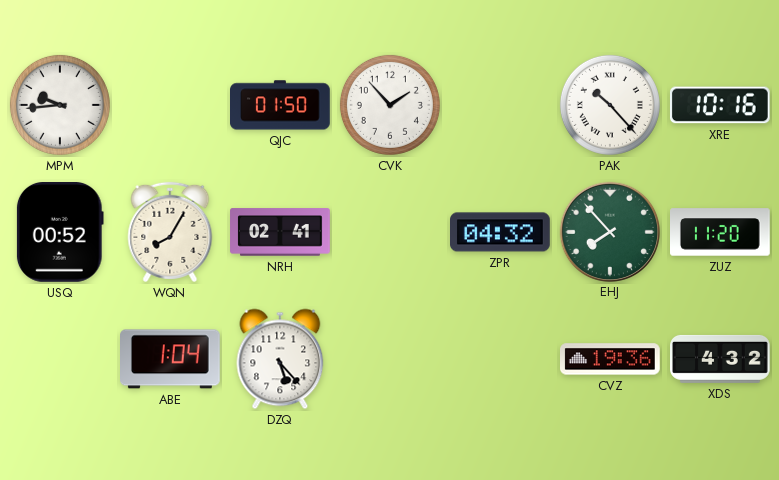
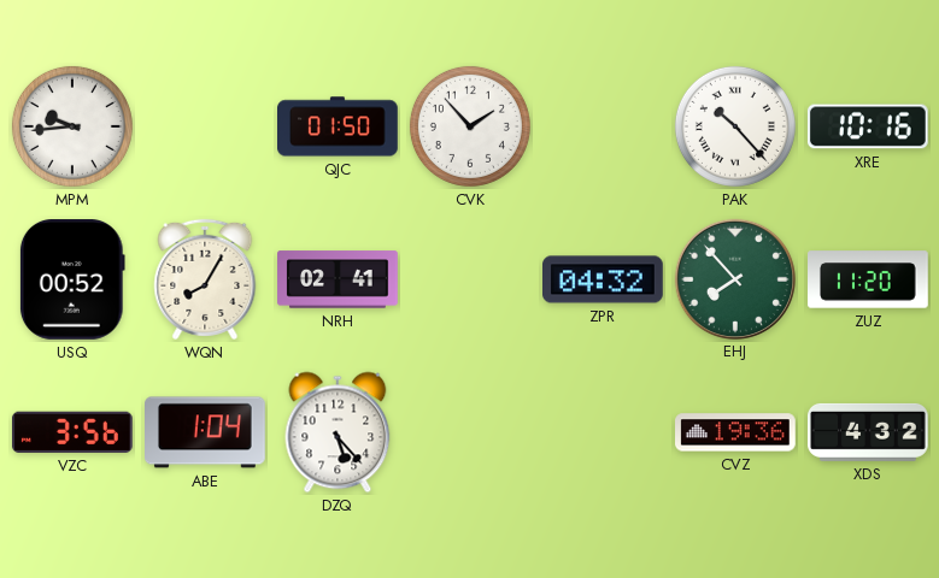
VZC: none -> 3:56
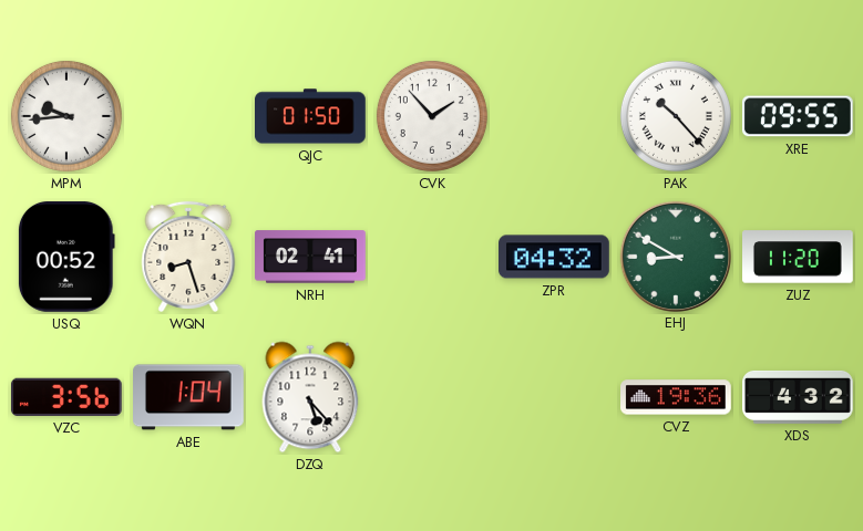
XRE: 10:16 -> 09:55
WQN: 8:05 -> 8:27
EHJ: 7:53 -> 8:50
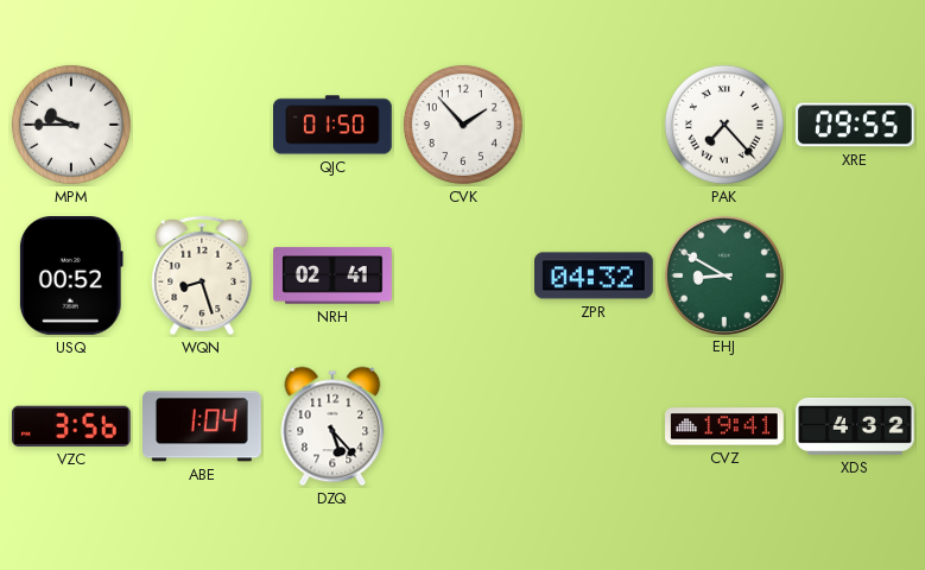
MPM: 9:44 -> 9:45
PAK: 10:23 -> 7:23
ZUZ: 11:20 -> none
CVZ: 19:36 -> 19:41
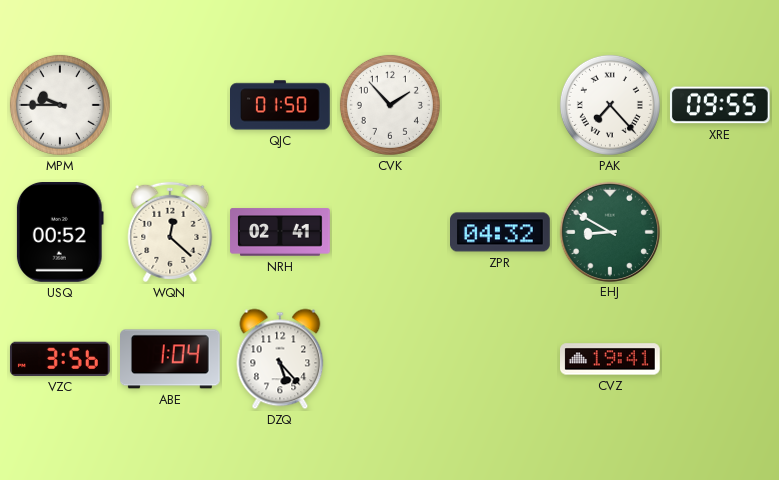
WQN: 8:27 -> 12:22
XDS: 4:32 -> none
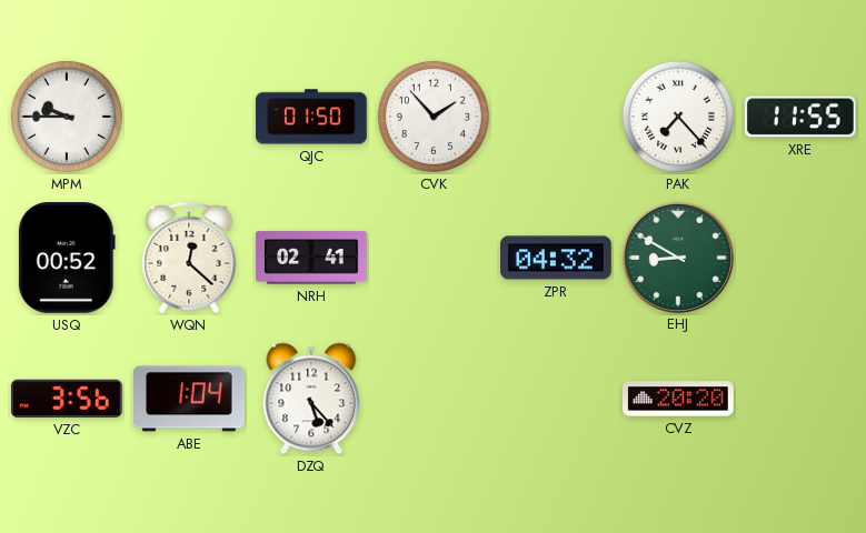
XRE: 09:55 -> 11:55
CVZ: 19:41 -> 20:20
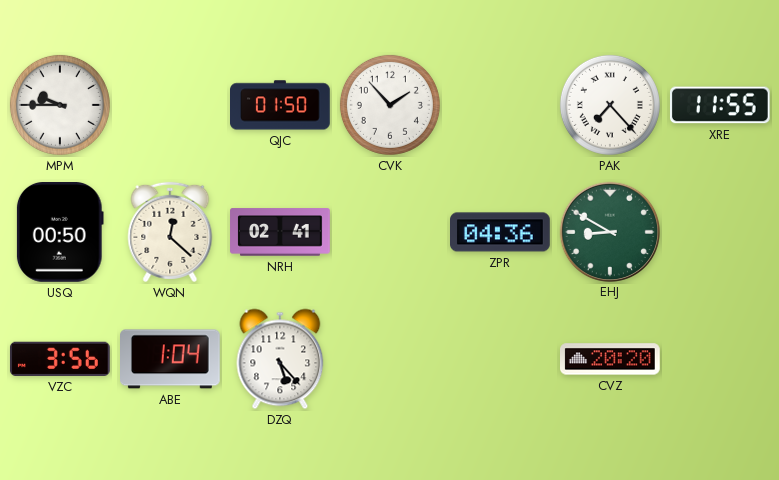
USQ: 00:52 -> 00:50
ZPR: 04:32 -> 04:36
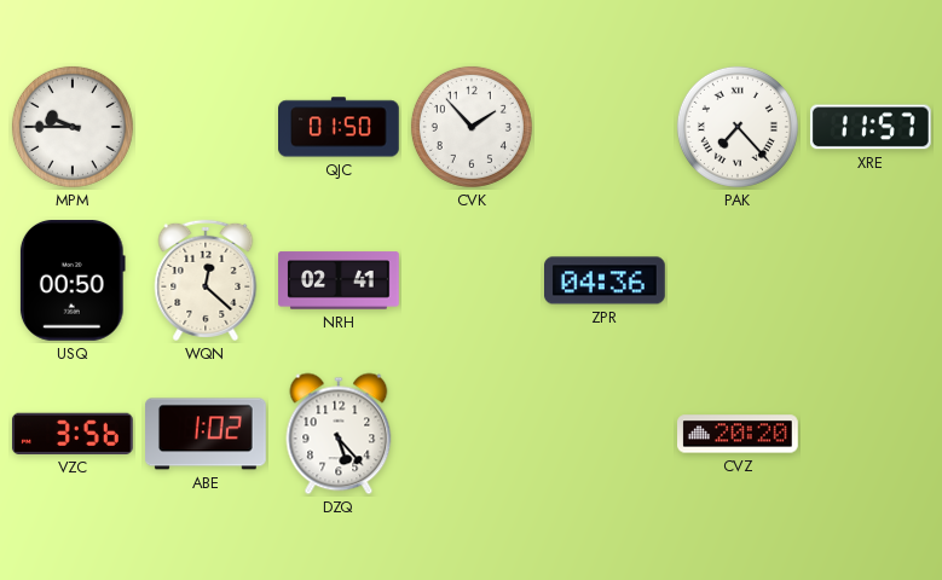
XRE: 11:55 -> 11:57
EHJ: 8:50 -> none
ABE: 1:04 -> 1:02
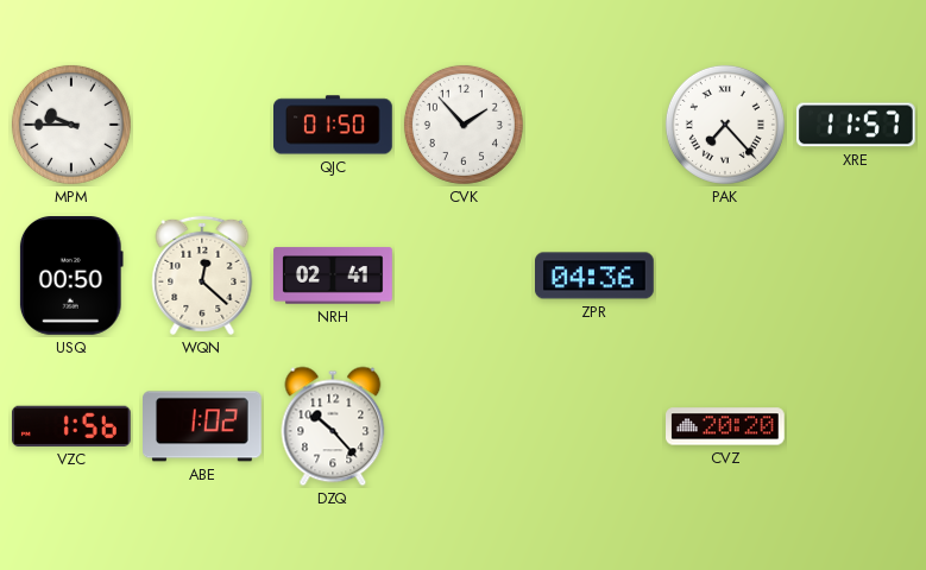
VZC: 3:56 -> 1:56
DZQ: 5:23 -> 10:23
